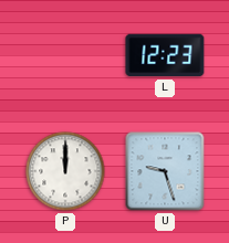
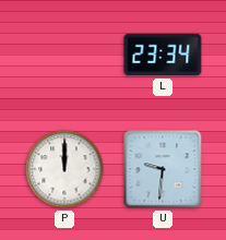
L: 12:23 -> 23:34
U: 9:27 -> 9:31
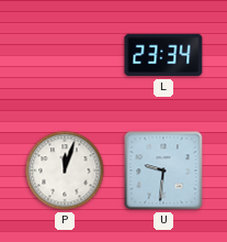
P: 12:00 -> 12:03
